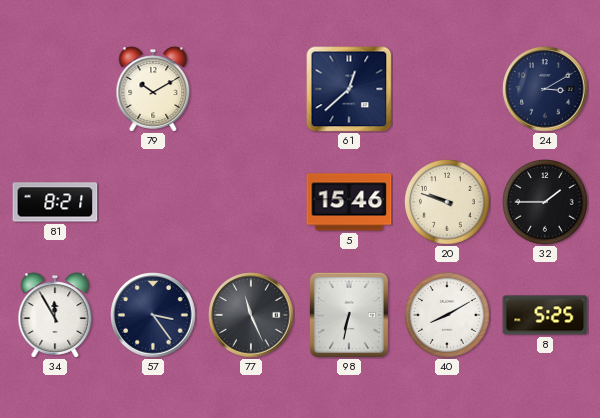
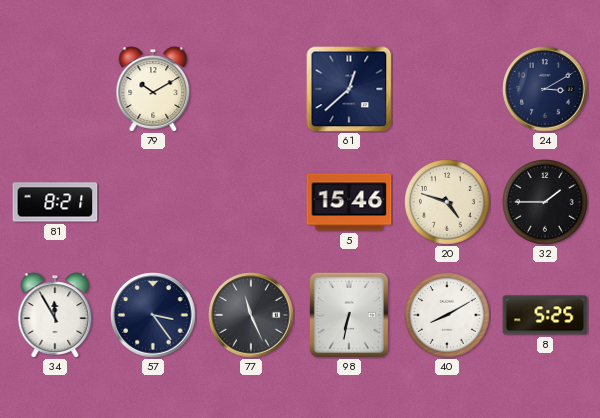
20: 9:48 -> 4:48
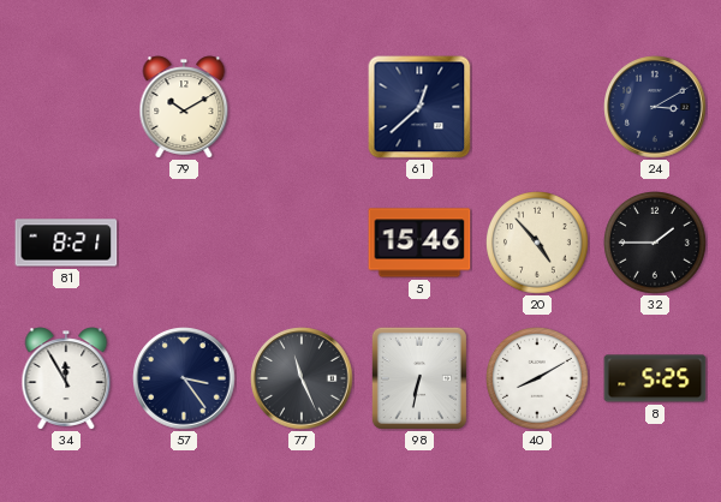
20: 4:48 -> 4:53
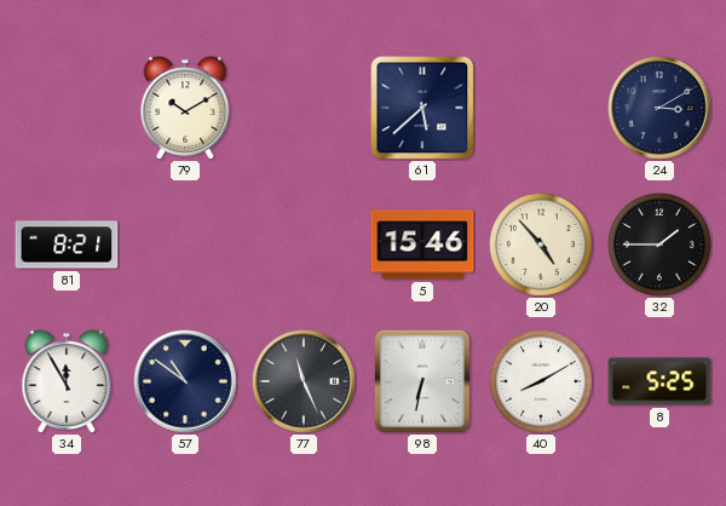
61: 12:38 -> 5:38
57: 3:24 -> 10:51
